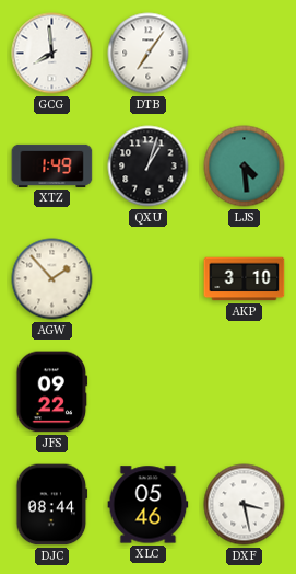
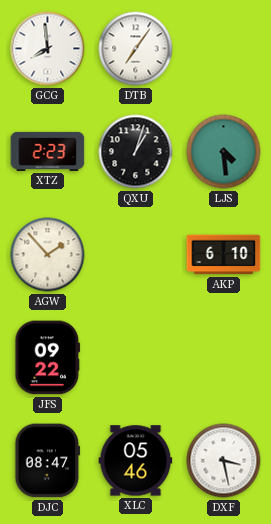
XTZ: 1:49 -> 2:23
AKP: 3:10 -> 6:10
DJC: 08:44 -> 08:47
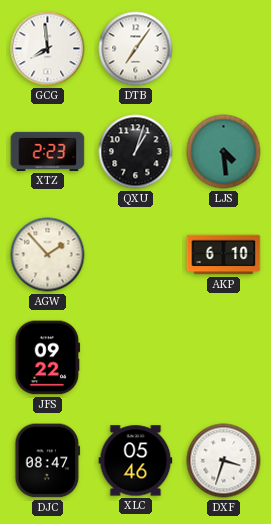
DXF: 3:28 -> 3:33
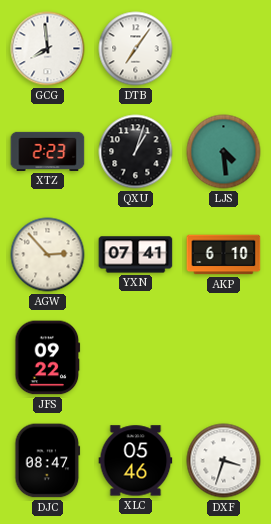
AGW: 1:53 -> 2:53
YXN: none -> 07:41
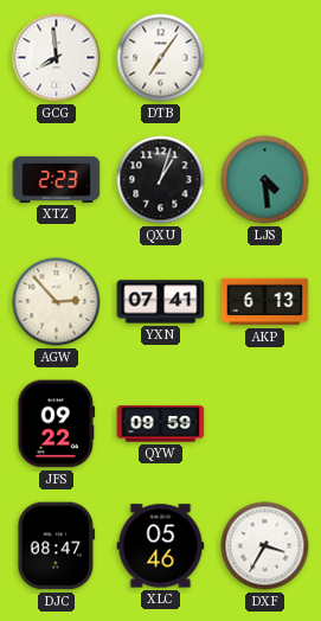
AKP: 6:10 -> 6:13
QYW: none -> 09:59
DXF: 3:33 -> 3:35
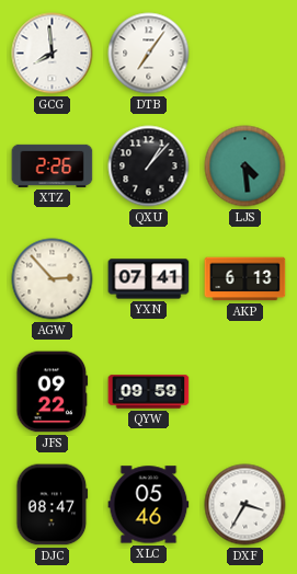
XTZ: 2:23 -> 2:26
QXU: 1:03 -> 1:07
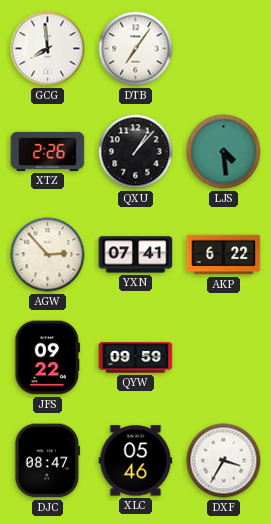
AKP: 6:13 -> 6:22
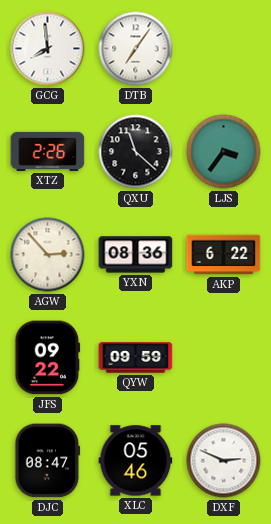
QXU: 1:07 -> 11:22
LJS: 4:29 -> 3:36
YXN: 07:41 -> 08:36
DXF: 3:35 -> 2:49
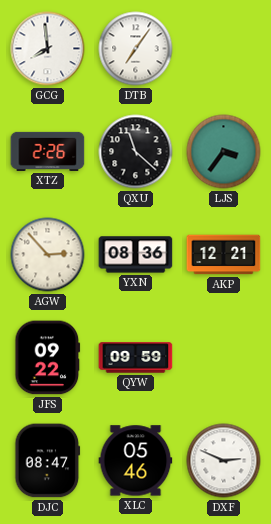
AKP: 6:22 -> 12:21
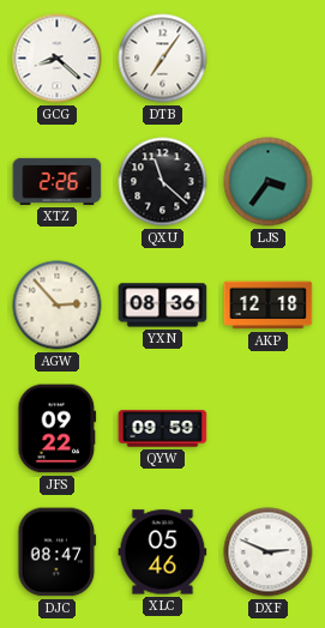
GCG: 7:59 -> 8:22
AKP: 12:21 -> 12:18
